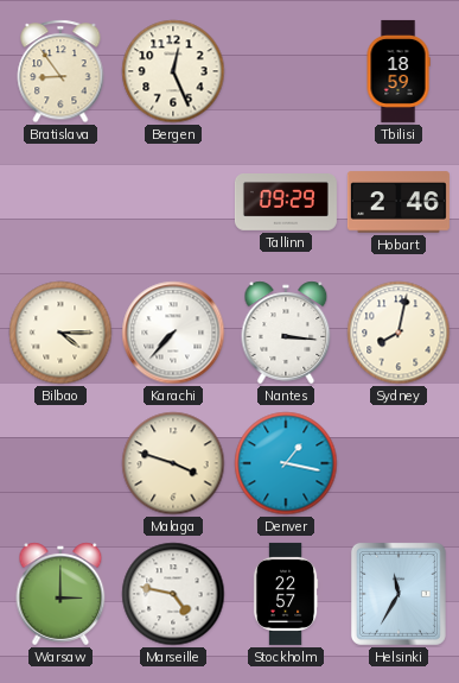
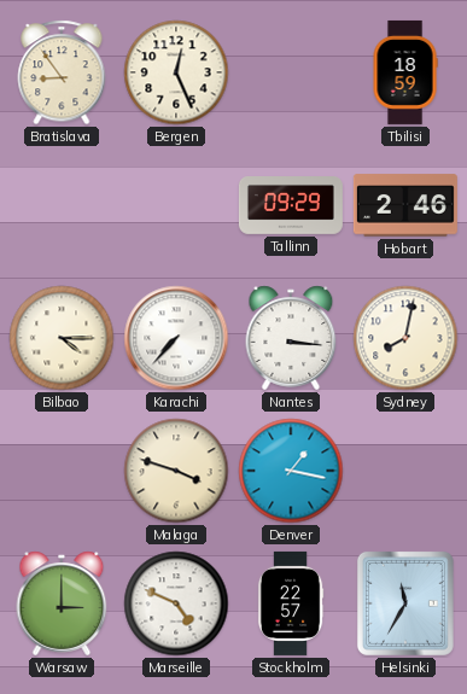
Marseille: 4:47 -> 4:49
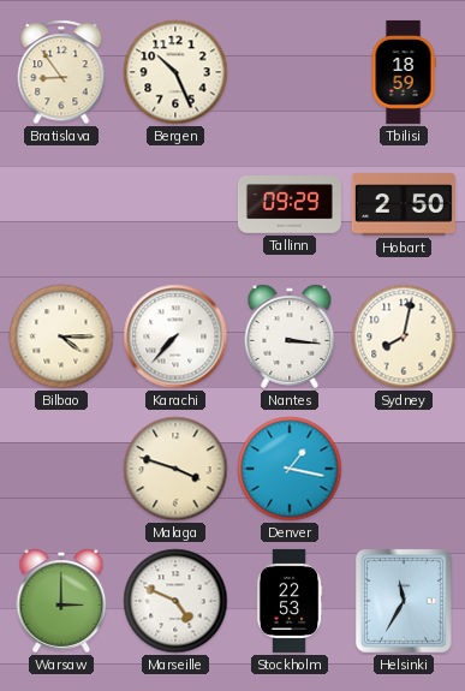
Bergen: 12:26 -> 10:26
Hobart: 2:46 -> 2:50
Stockholm: 22:57 -> 22:53
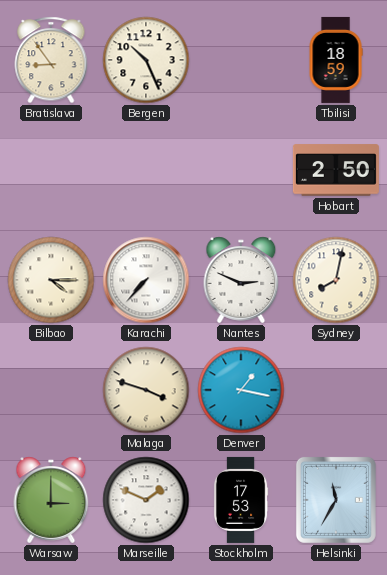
Tallinn: 09:29 -> none
Nantes: 3:16 -> 2:49
Marseille: 4:49 -> 1:49
Stockholm: 22:53 -> 17:53
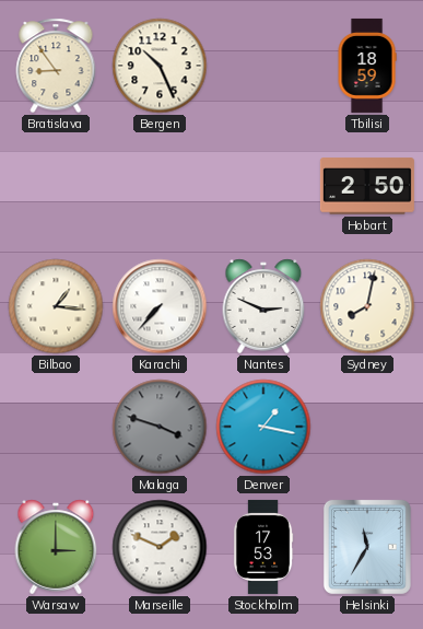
Bilbao: 4:15 -> 1:16
Malaga dial: cream -> grey
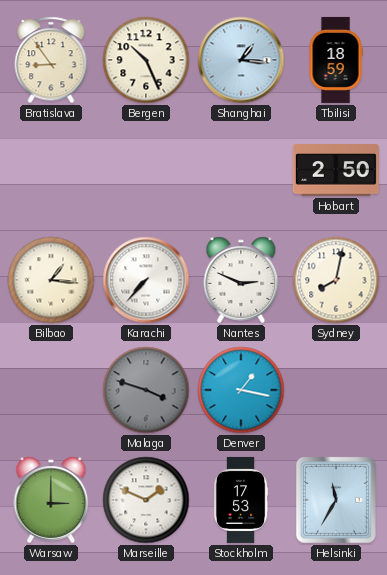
Shanghai: none -> 1:16
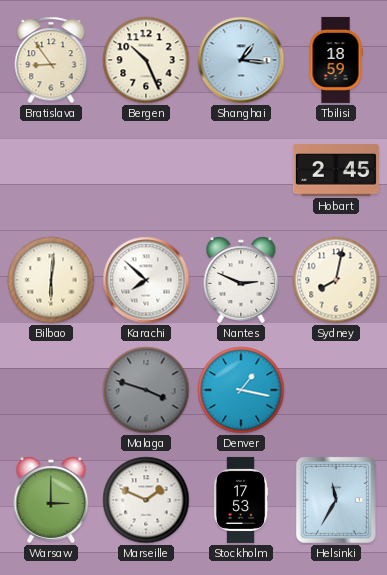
Hobart: 2:50 -> 2:45
Bilbao: 1:16 -> 6:01
Karachi: 7:37 -> 7:52
